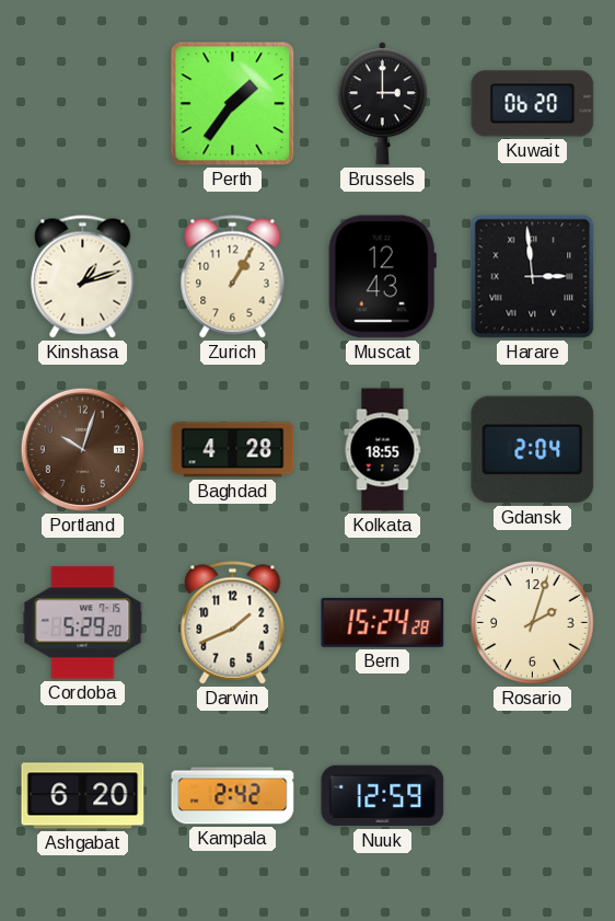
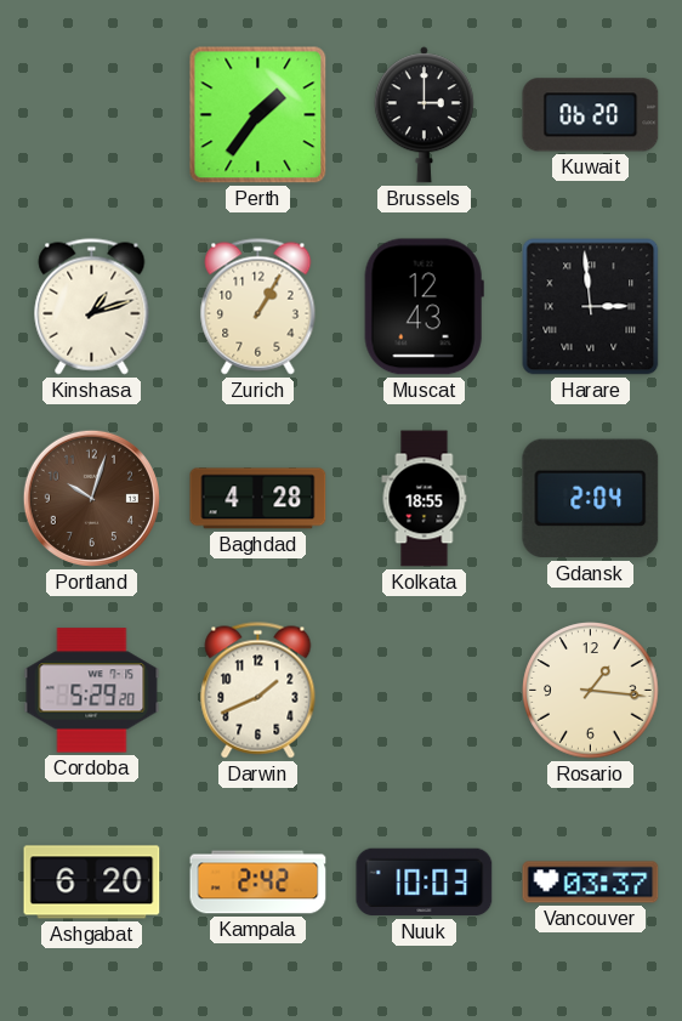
Bern: 15:24 -> none
Rosario: 2:03 -> 1:16
Nuuk: 12:59 -> 10:03
Vancouver: none -> 03:37
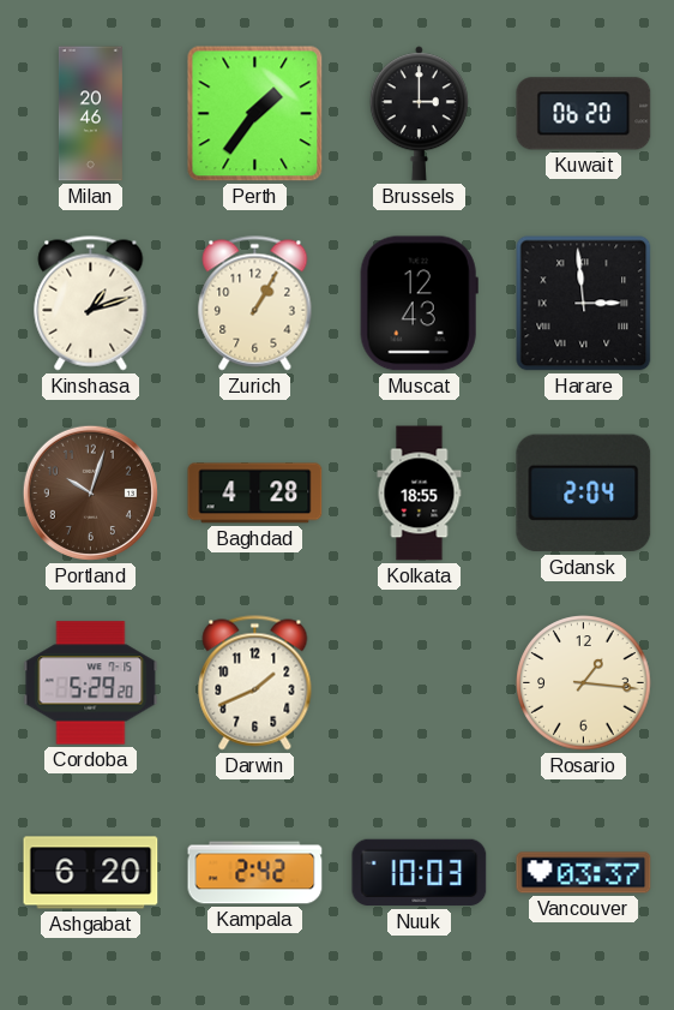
Milan: none -> 20:46
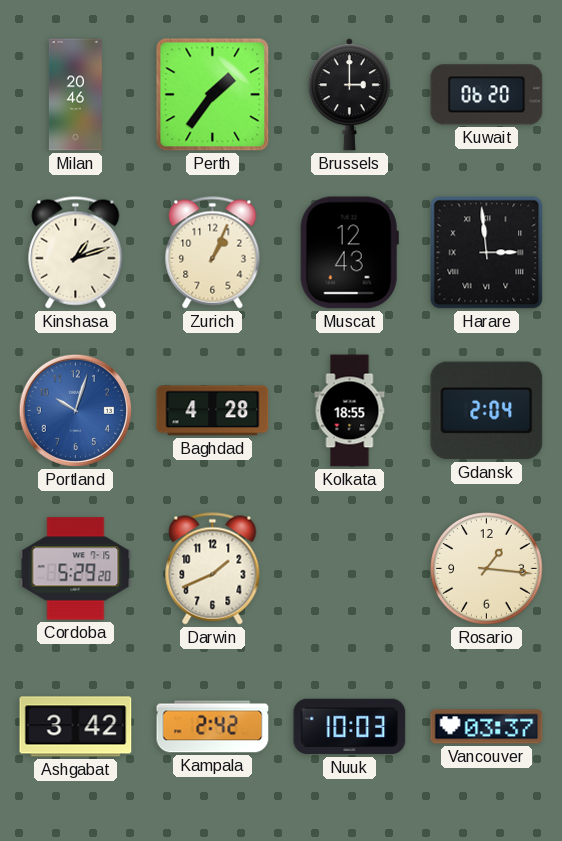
Zurich: 1:05 -> 1:04
Portland dial: brown -> blue
Ashgabat: 6:20 -> 3:42
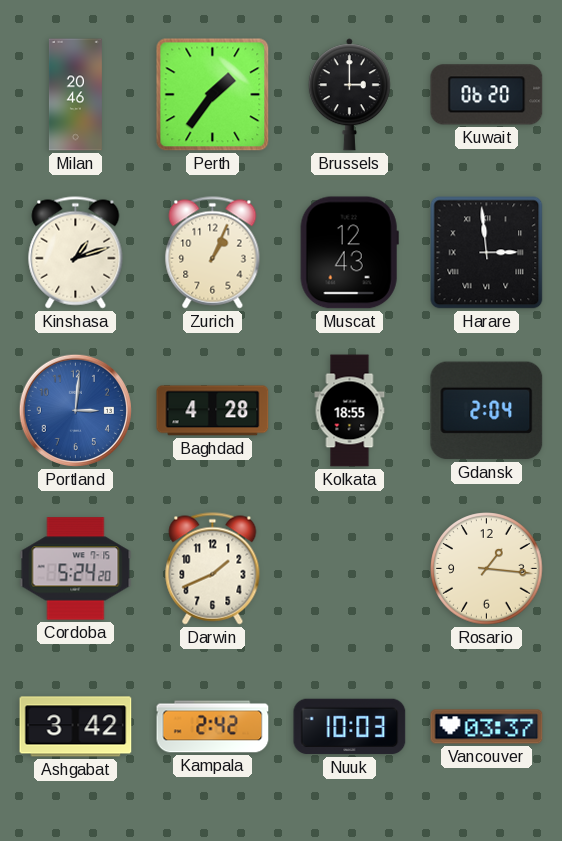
Portland: 10:03 -> 3:01
Cordoba: 5:29 -> 5:24
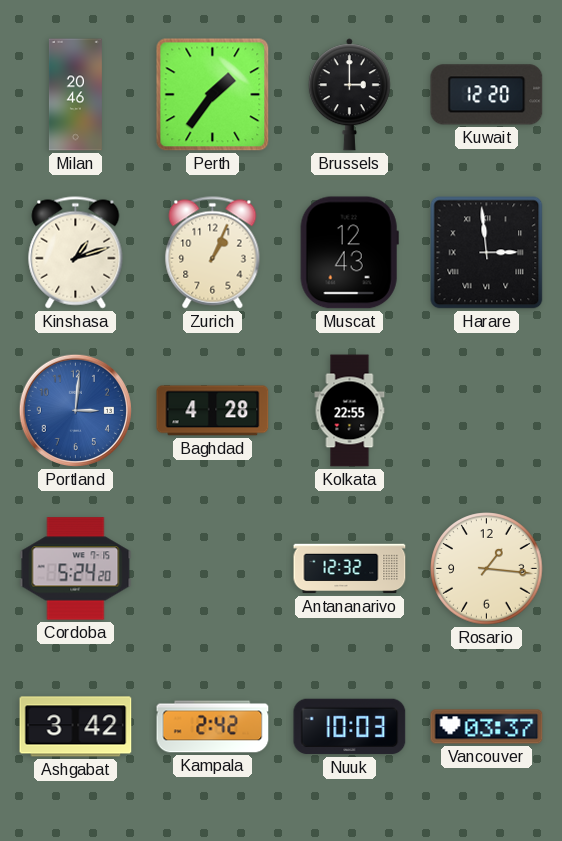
Kuwait: 06:20 -> 12:20
Kolkata: 18:55 -> 22:55
Gdansk: 2:04 -> none
Darwin: 1:41 -> none
Antananarivo: none -> 12:32
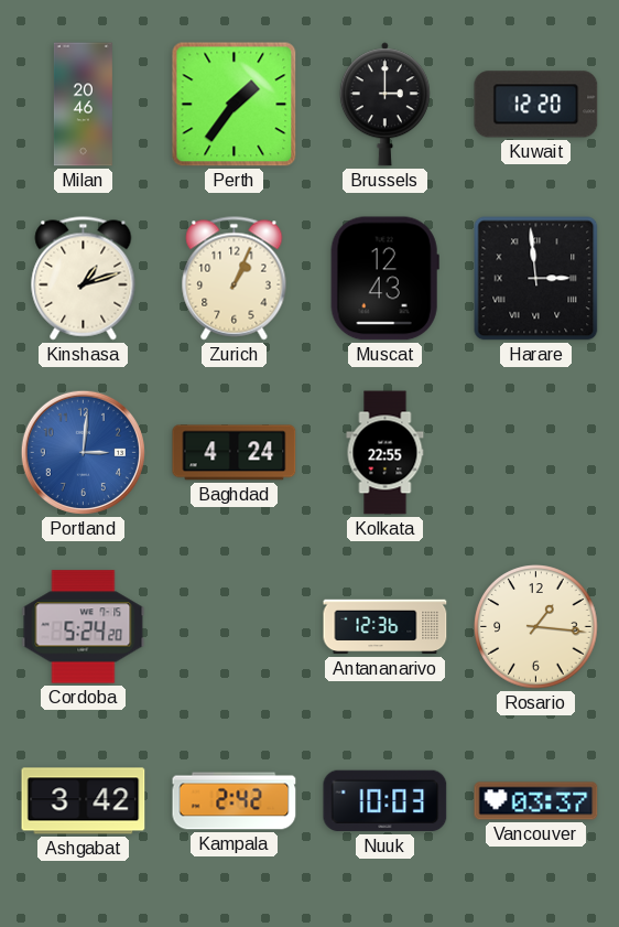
Baghdad: 4:28 -> 4:24
Antananarivo: 12:32 -> 12:36
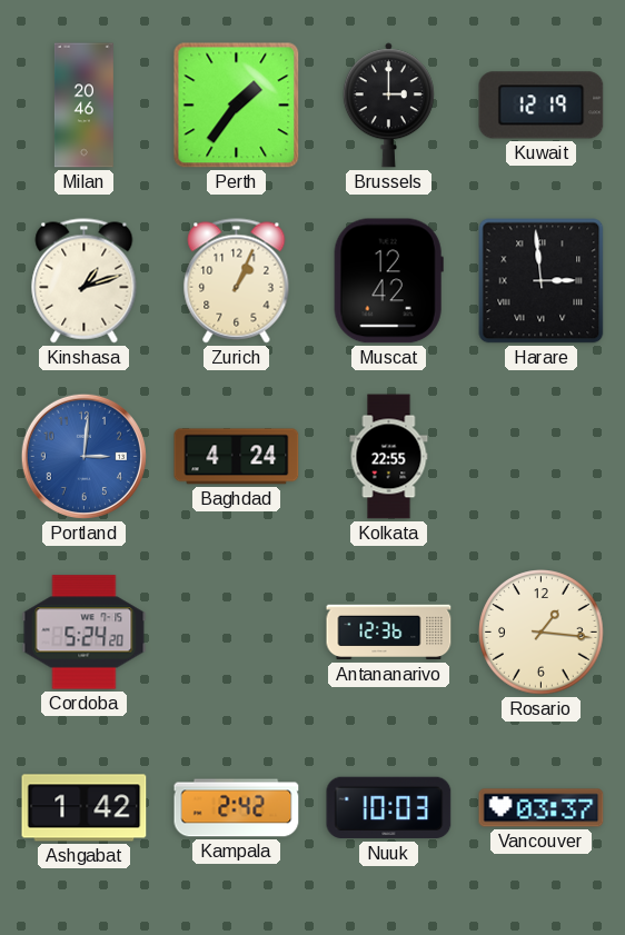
Kuwait: 12:20 -> 12:19
Muscat: 12:43 -> 12:42
Ashgabat: 3:42 -> 1:42
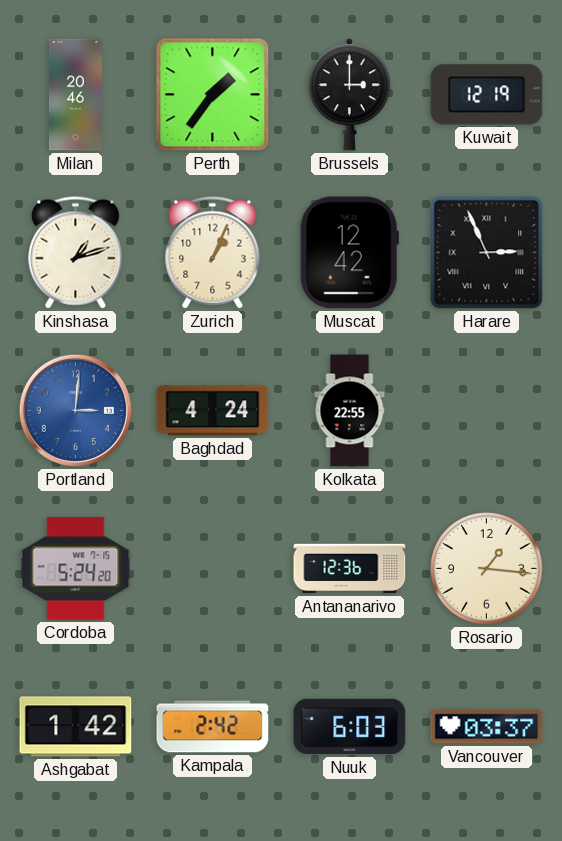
Harare: 2:59 -> 2:56
Nuuk: 10:03 -> 6:03
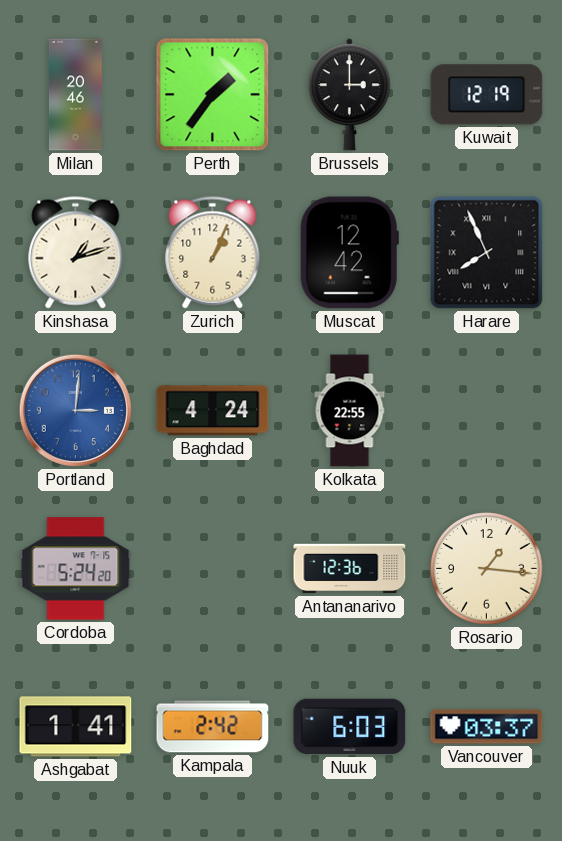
Harare: 2:56 -> 7:56
Ashgabat: 1:42 -> 1:41
